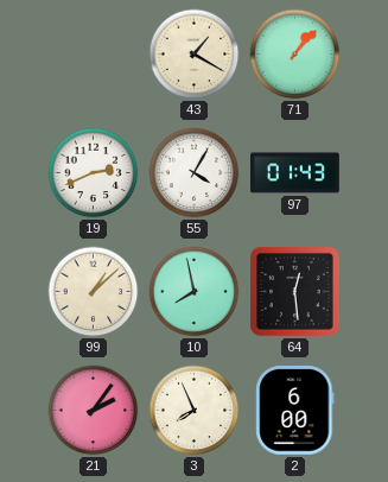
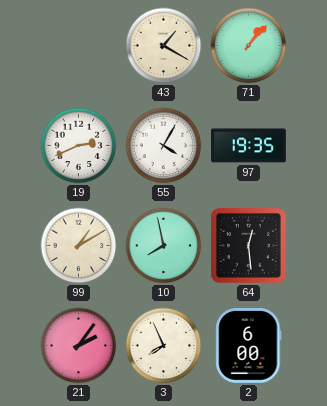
97: 01:43 -> 19:35
99: 1:08 -> 1:10
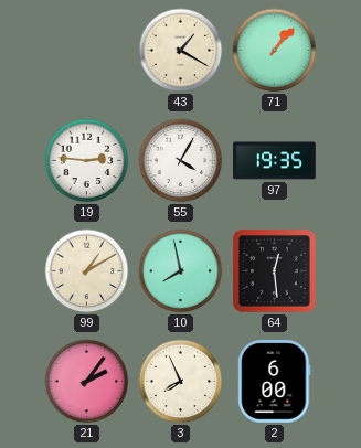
19: 2:41 -> 2:46
